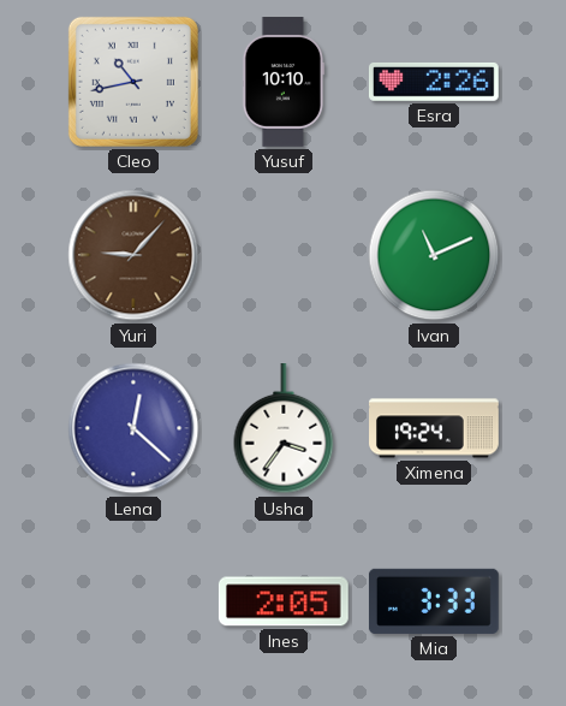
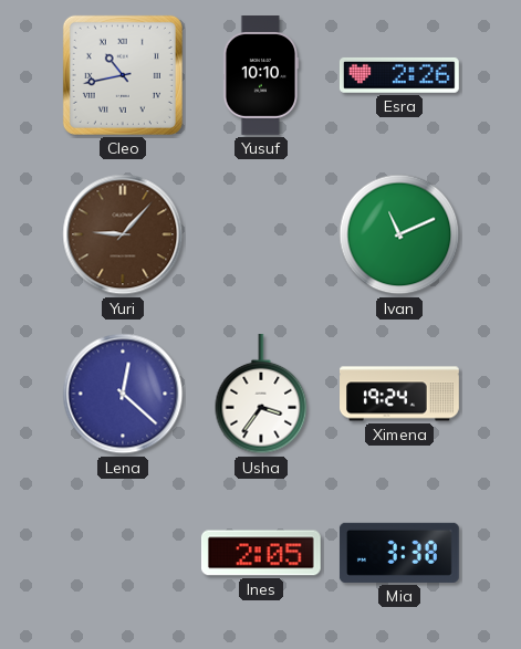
Mia: 3:33 -> 3:38
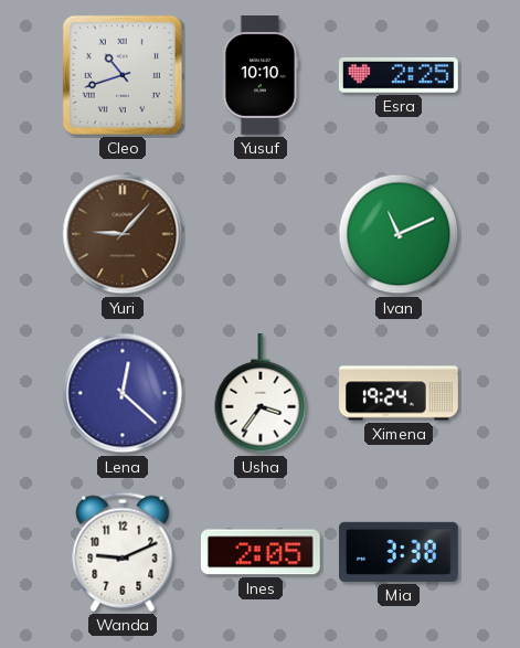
Cleo: 10:43 -> 10:42
Esra: 2:26 -> 2:25
Wanda: none -> 9:11
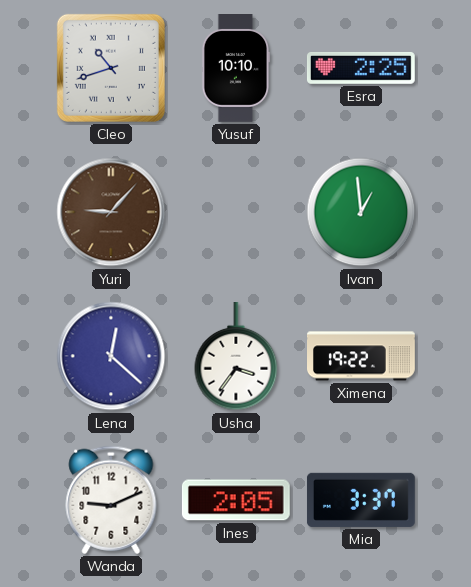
Ivan: 11:11 -> 12:59
Ximena: 19:24 -> 19:22
Mia: 3:38 -> 3:37
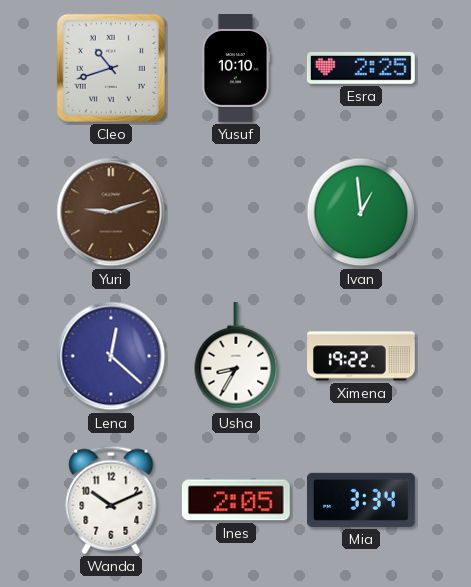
Yuri: 9:07 -> 9:12
Usha: 3:36 -> 8:35
Wanda: 9:11 -> 10:11
Mia: 3:37 -> 3:34
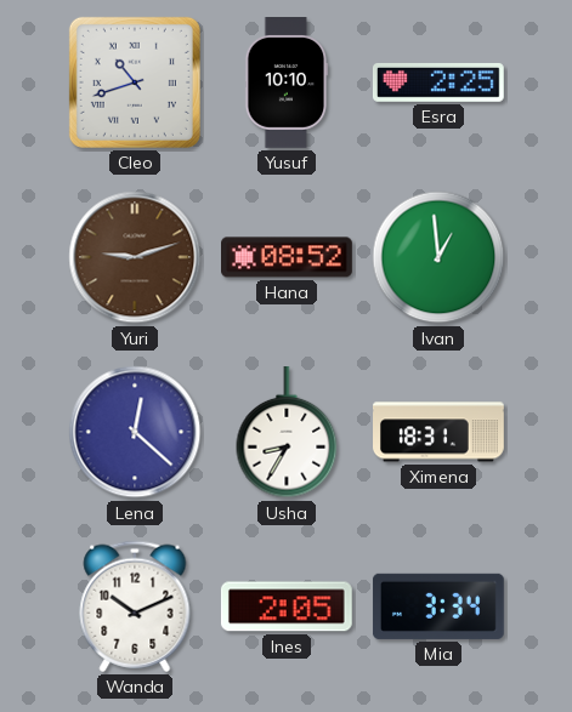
Hana: none -> 08:52
Ximena: 19:22 -> 18:31
